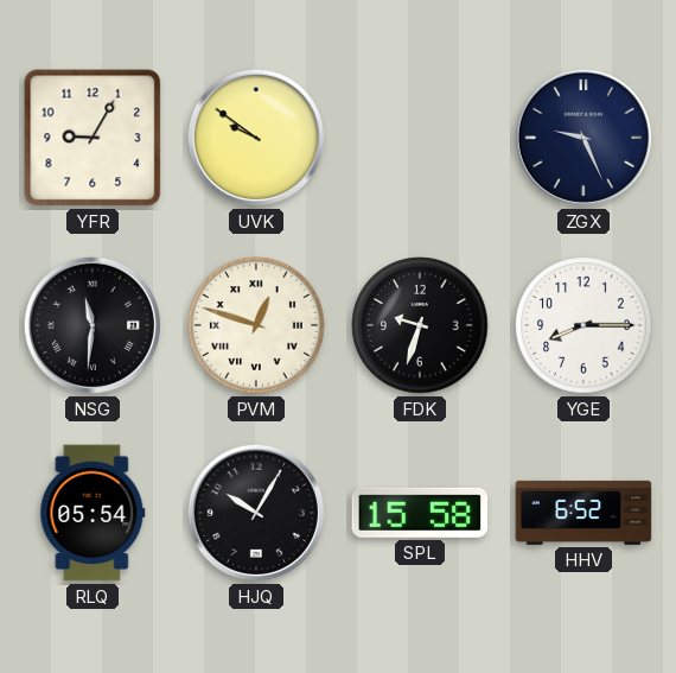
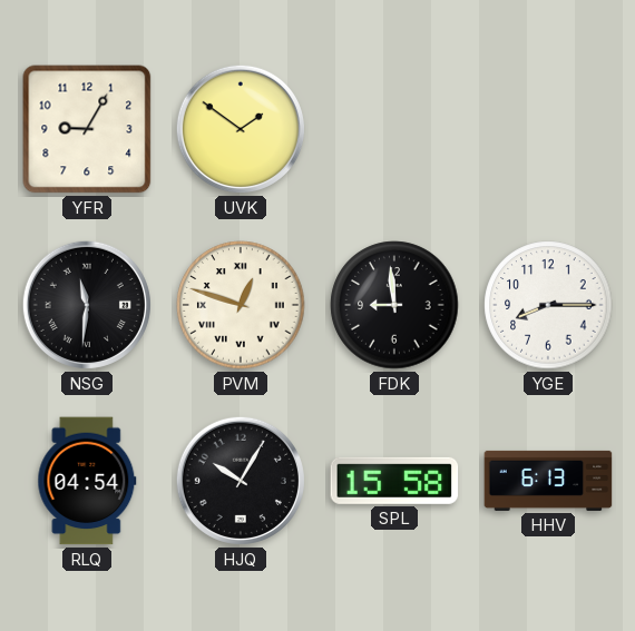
UVK: 9:51 -> 1:51
ZGX: 9:26 -> none
FDK: 9:33 -> 8:59
RLQ: 05:54 -> 04:54
HHV: 6:52 -> 6:13
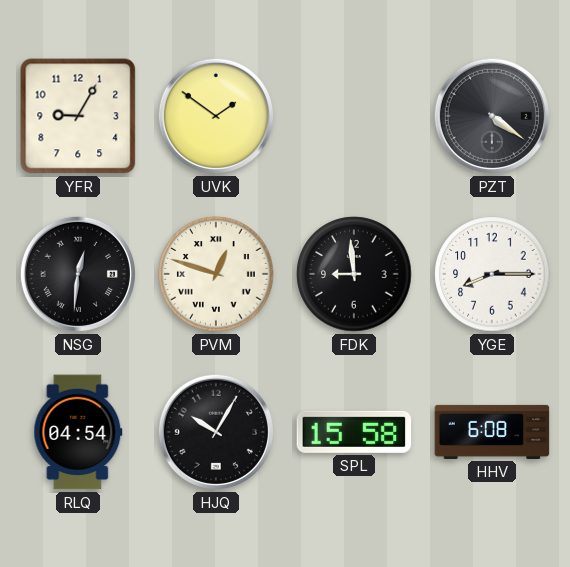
PZT: none -> 4:21
NSG: 11:31 -> 12:31
HHV: 6:13 -> 6:08
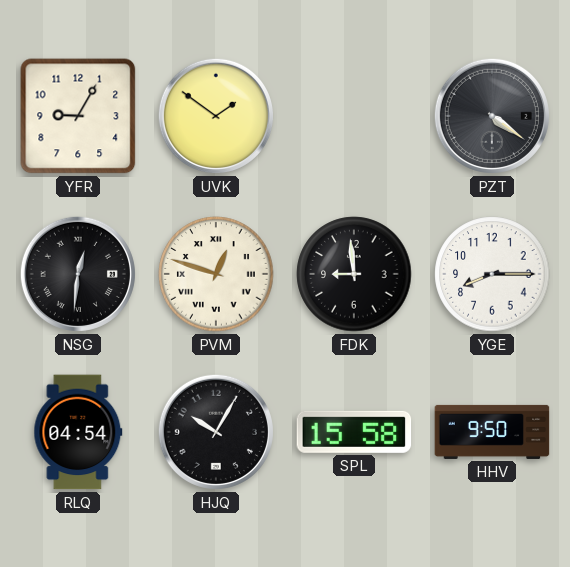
HHV: 6:08 -> 9:50
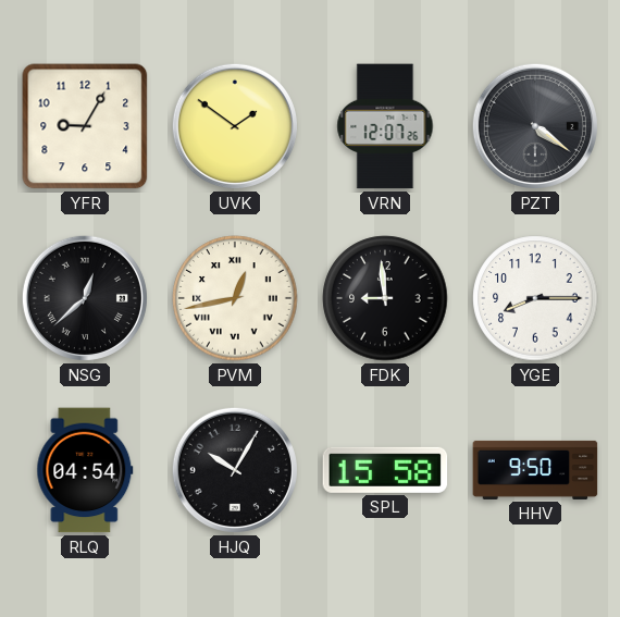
VRN: none -> 12:07
NSG: 12:31 -> 12:38
PVM: 12:48 -> 12:43
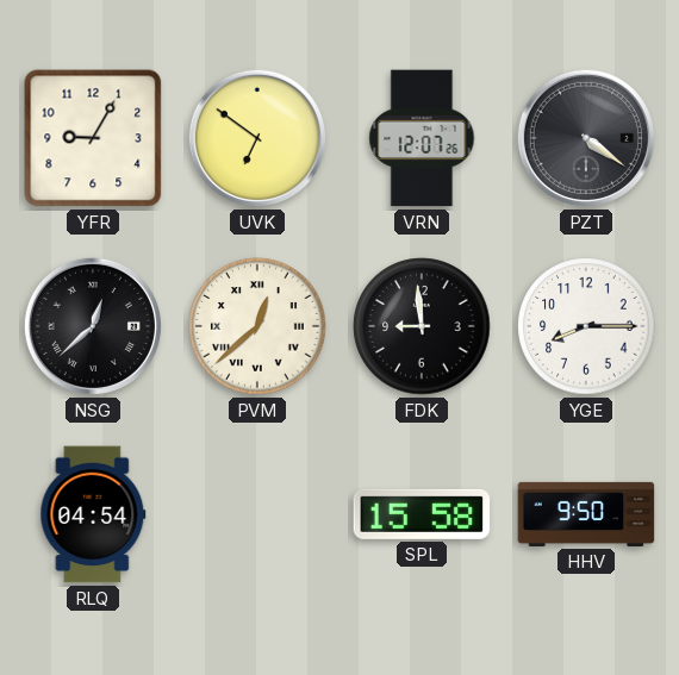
UVK: 1:51 -> 6:51
PVM: 12:43 -> 12:38
HJQ: 10:05 -> none
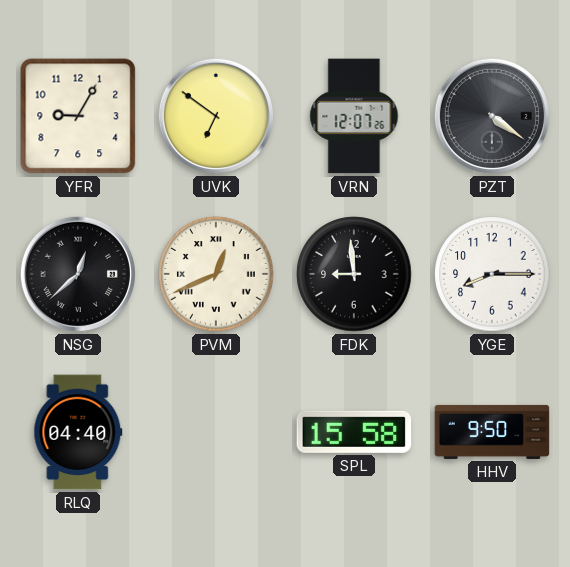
PVM: 12:38 -> 12:41
RLQ: 04:54 -> 04:40
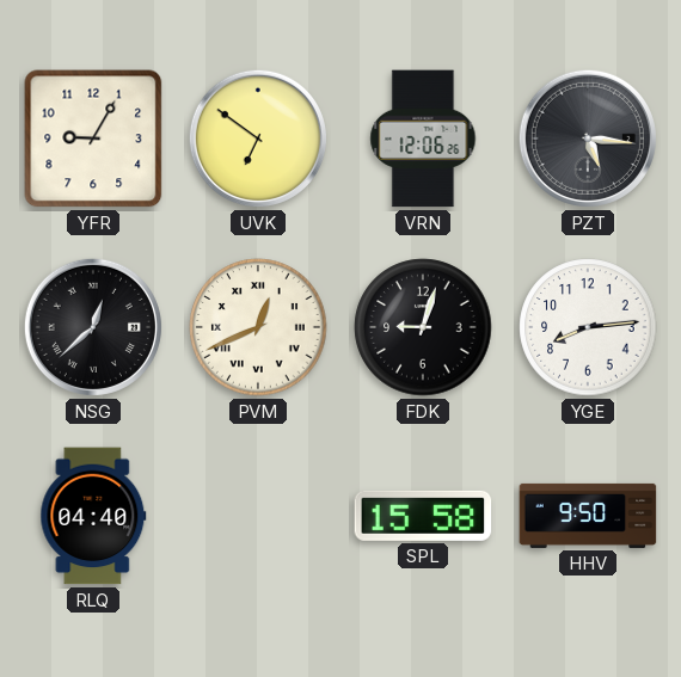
VRN: 12:07 -> 12:06
PZT: 4:21 -> 5:16
FDK: 8:59 -> 9:03
YGE: 8:15 -> 8:14
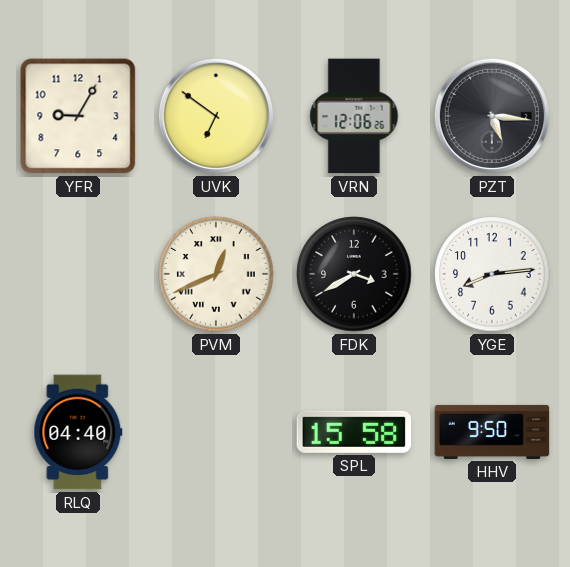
NSG: 12:38 -> none
FDK: 9:03 -> 3:40
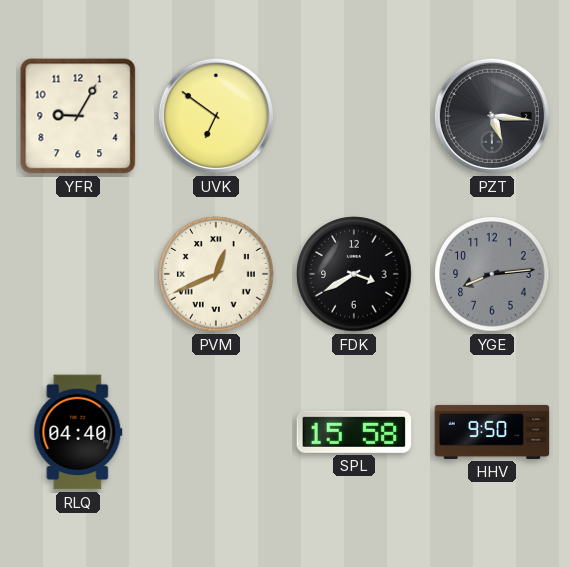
VRN: 12:06 -> none
YGE dial: white -> grey
